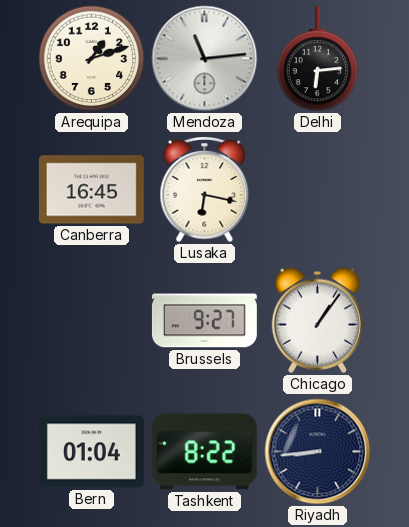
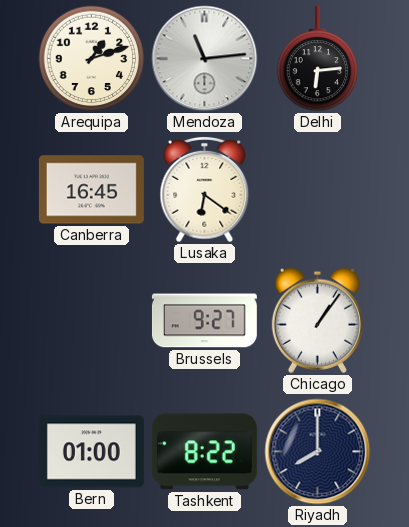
Lusaka: 6:17 -> 6:21
Bern: 01:04 -> 01:00
Riyadh: 8:44 -> 8:00
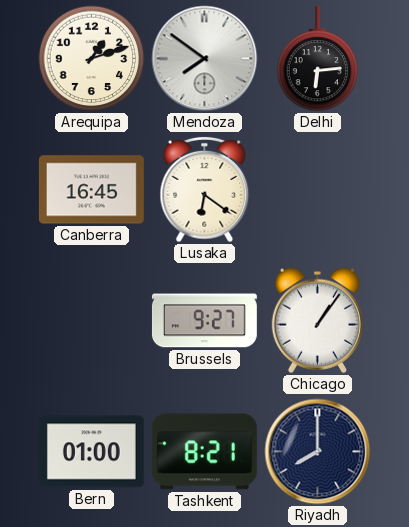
Mendoza: 11:14 -> 7:51
Tashkent: 8:22 -> 8:21
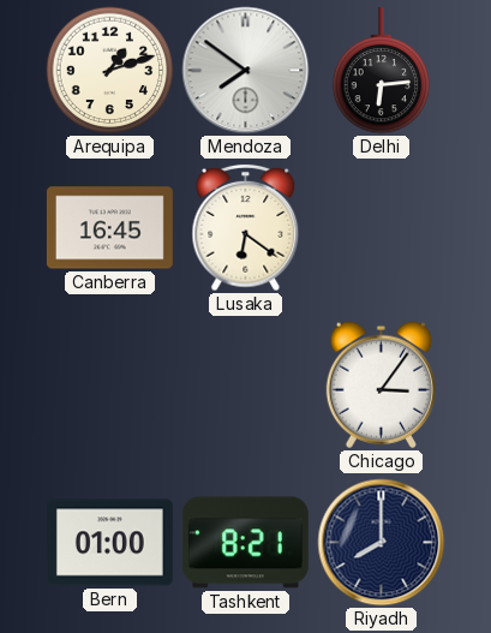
Brussels: 9:27 -> none
Chicago: 1:06 -> 3:06
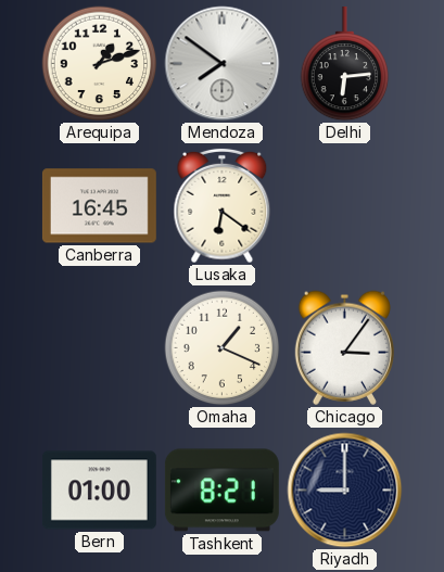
Omaha: none -> 1:19
Riyadh: 8:00 -> 9:00
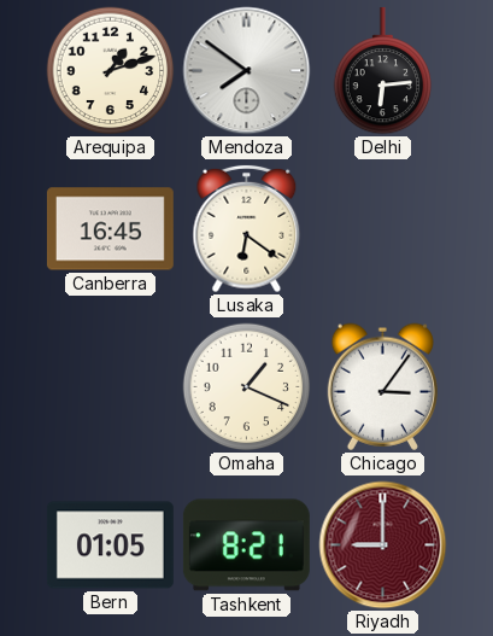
Bern: 01:00 -> 01:05
Riyadh dial: navy -> burgundy
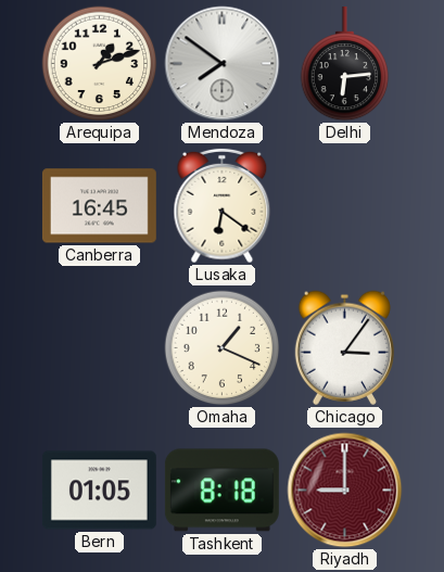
Tashkent: 8:21 -> 8:18
